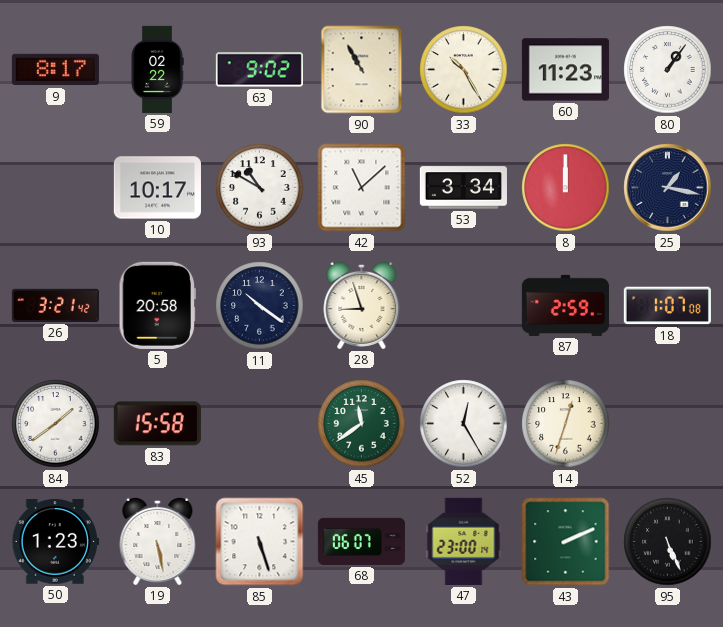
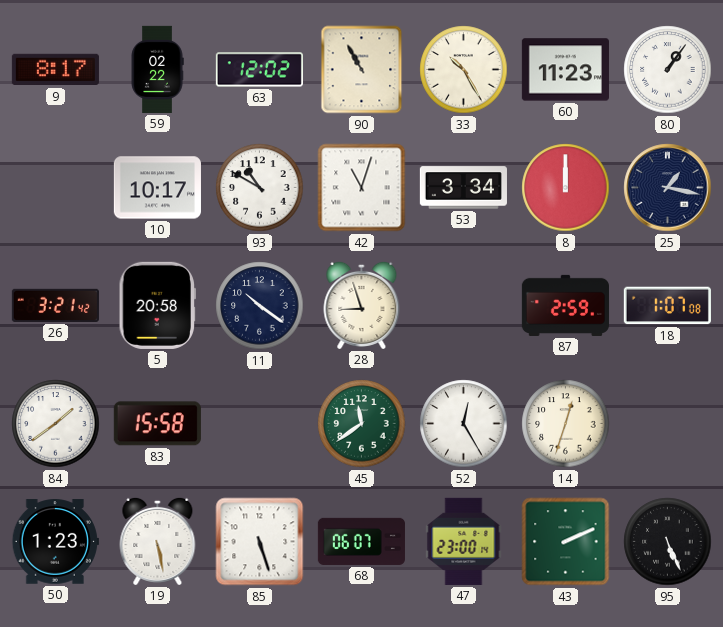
63: 9:02 -> 12:02
42: 11:08 -> 11:03
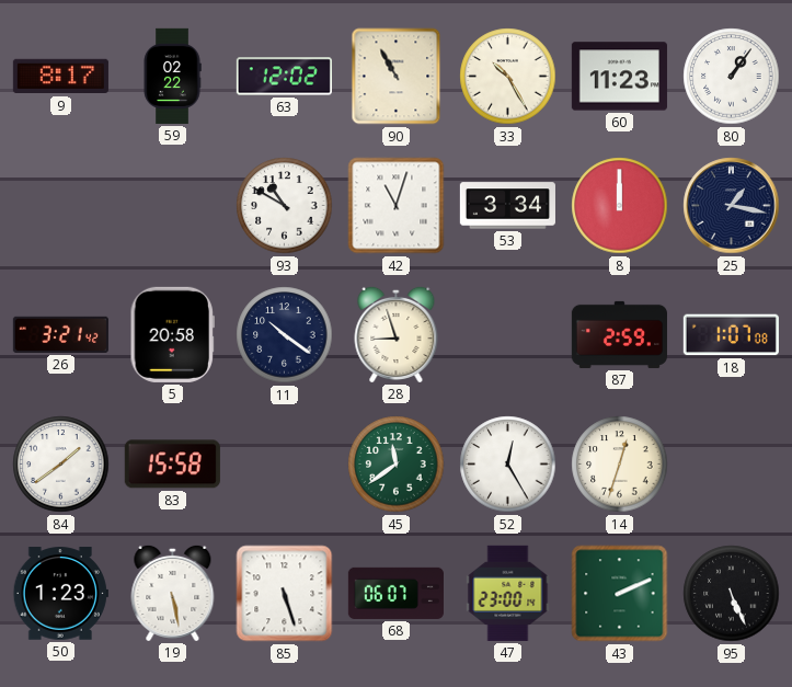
10: 10:17 -> none
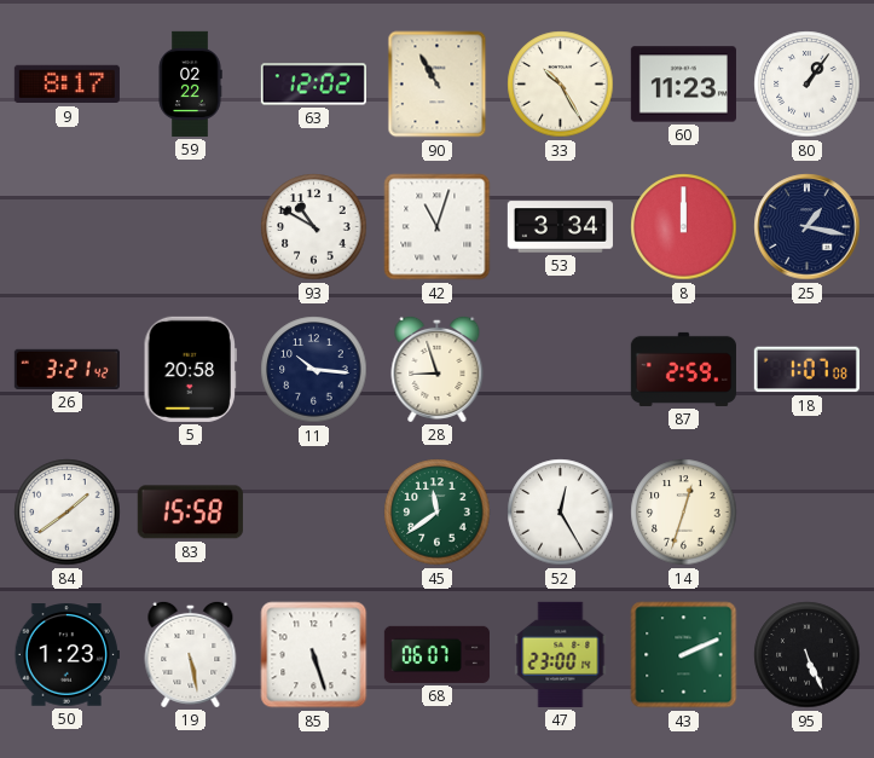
11: 10:21 -> 10:16
